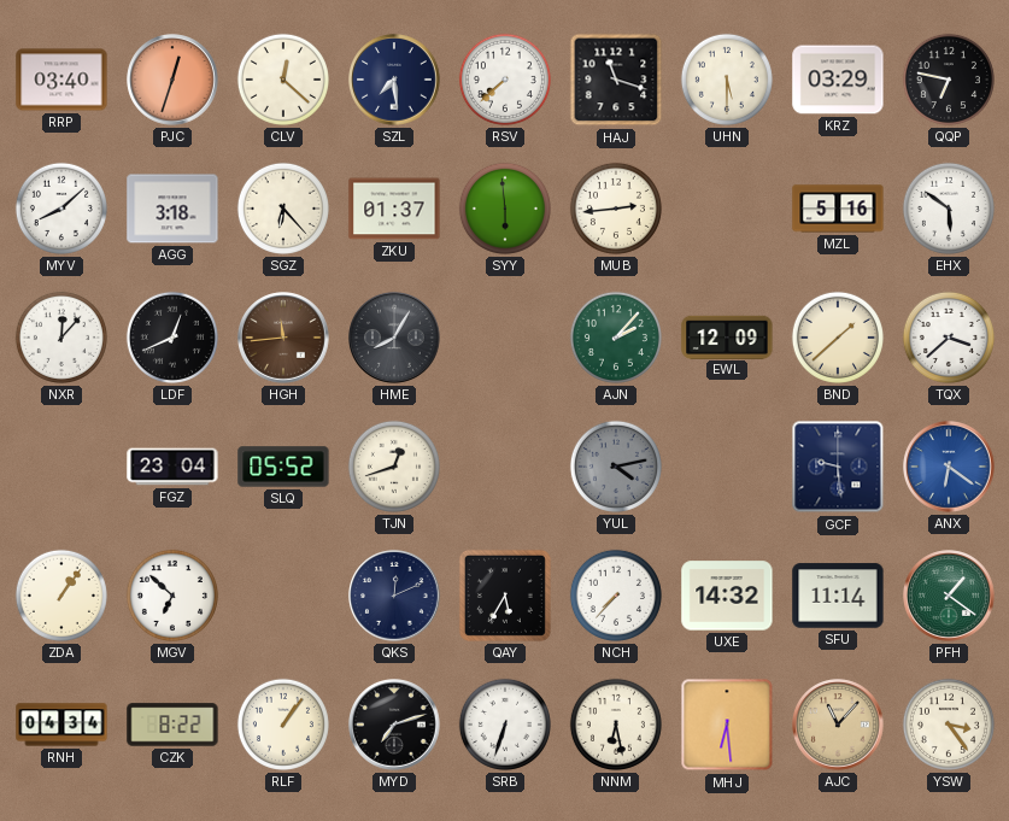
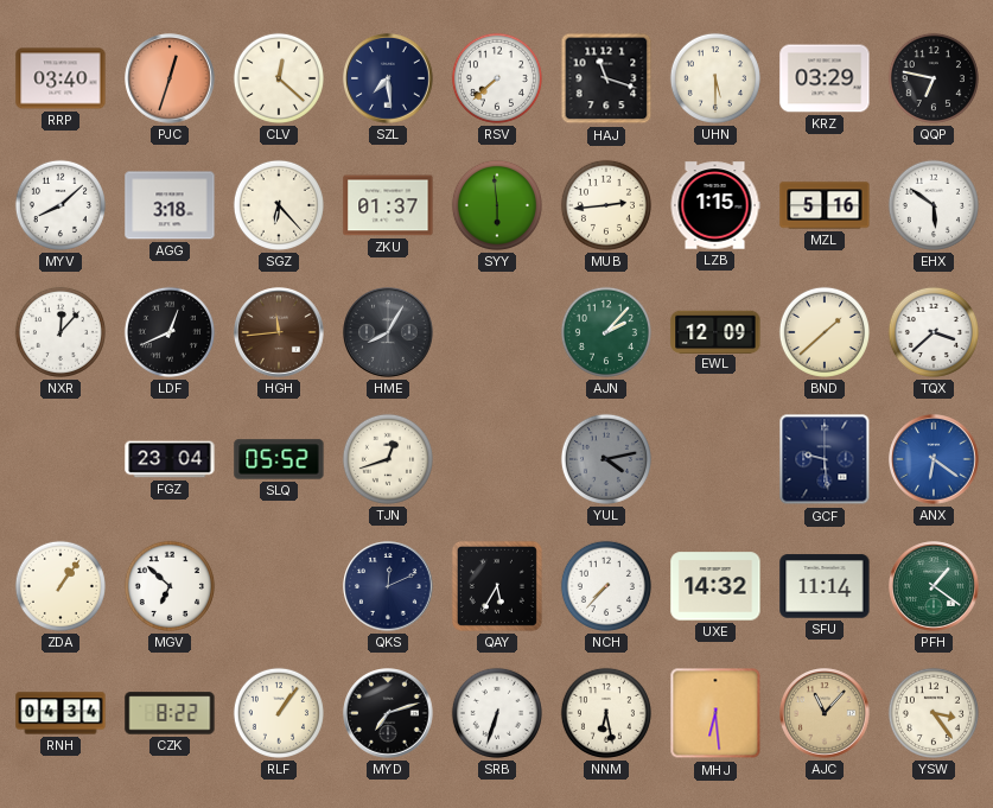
LZB: none -> 1:15
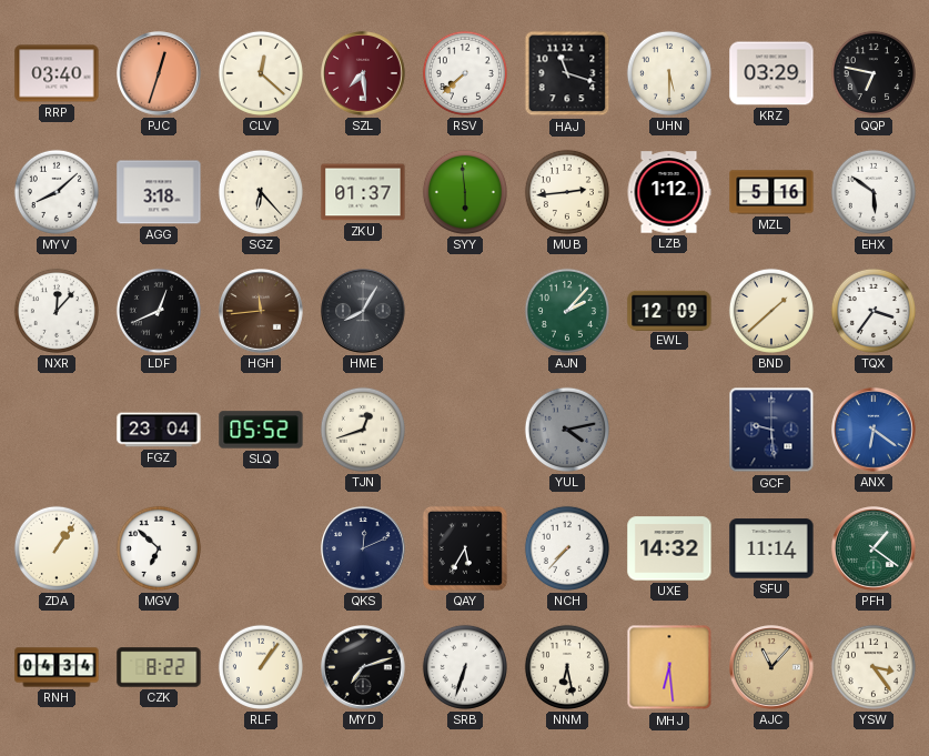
SZL dial: navy -> burgundy
LZB: 1:15 -> 1:12
TQX: 3:38 -> 3:36
